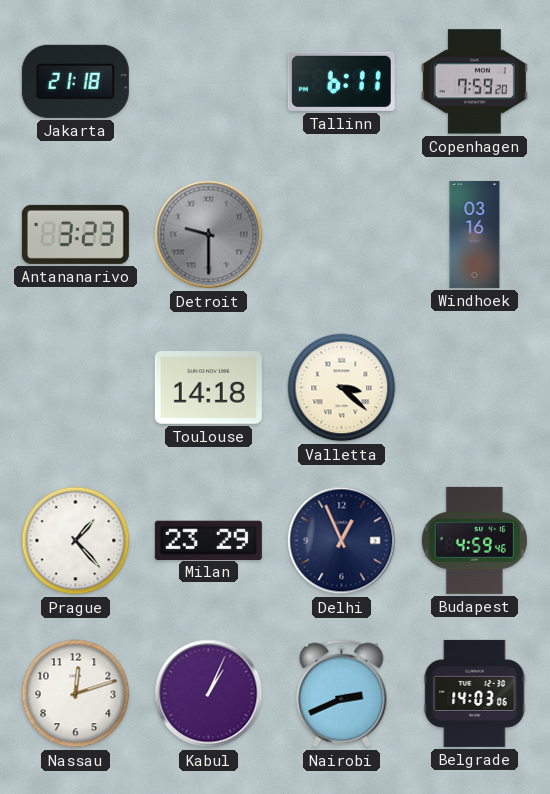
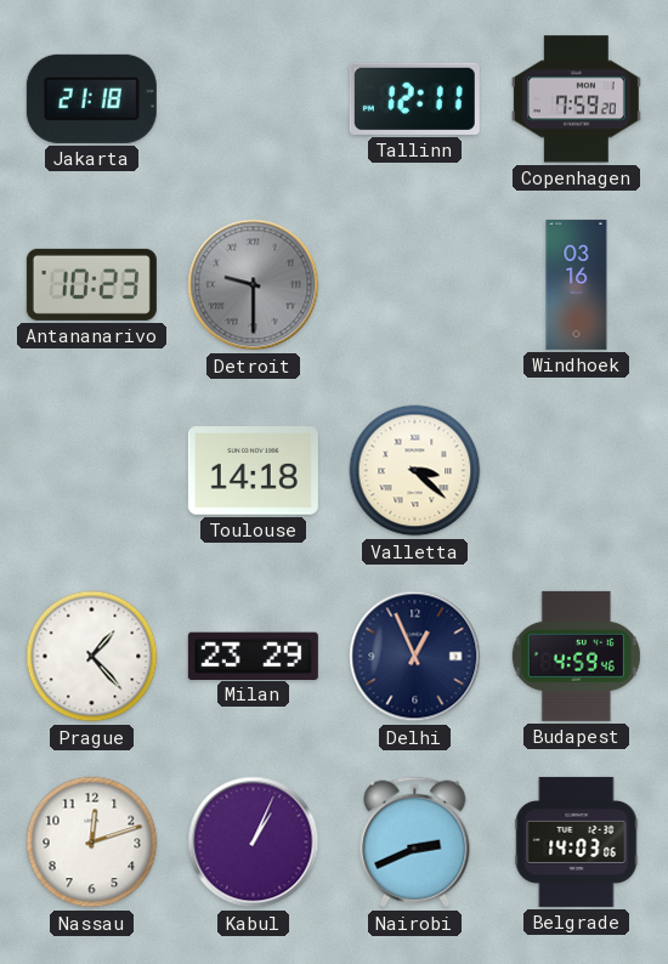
Tallinn: 6:11 -> 12:11
Antananarivo: 3:23 -> 10:23
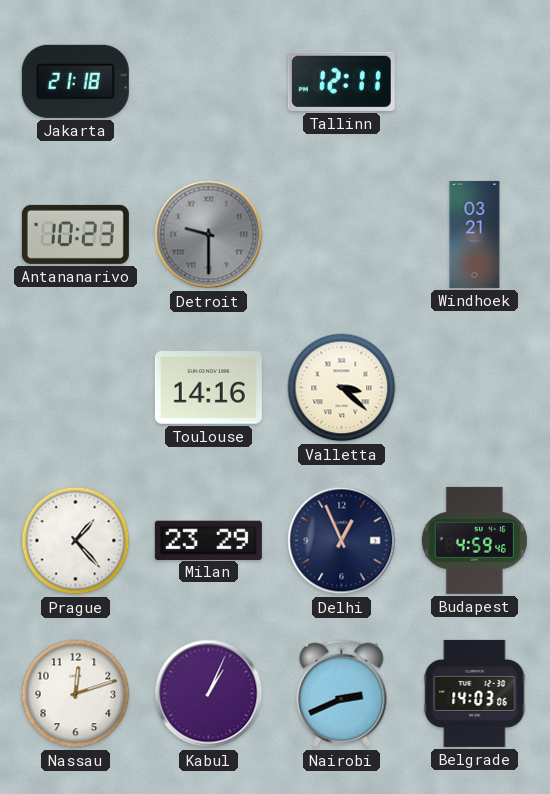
Copenhagen: 7:59 -> none
Windhoek: 03:16 -> 03:21
Toulouse: 14:18 -> 14:16
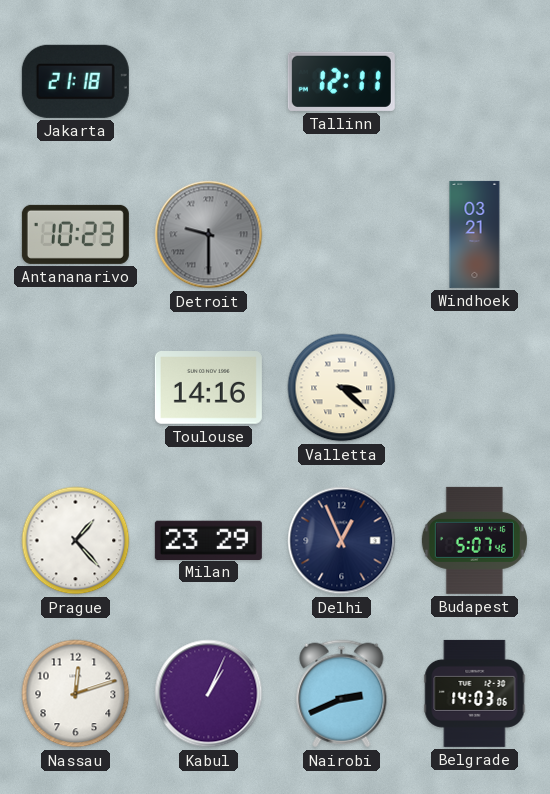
Budapest: 4:59 -> 5:07
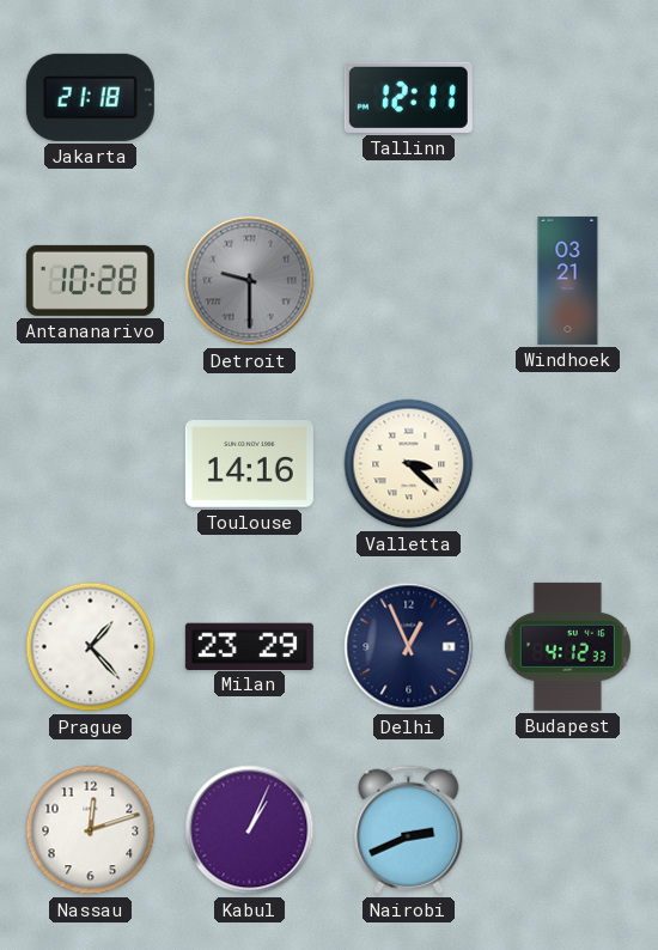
Antananarivo: 10:23 -> 10:28
Budapest: 5:07 -> 4:12
Belgrade: 14:03 -> none
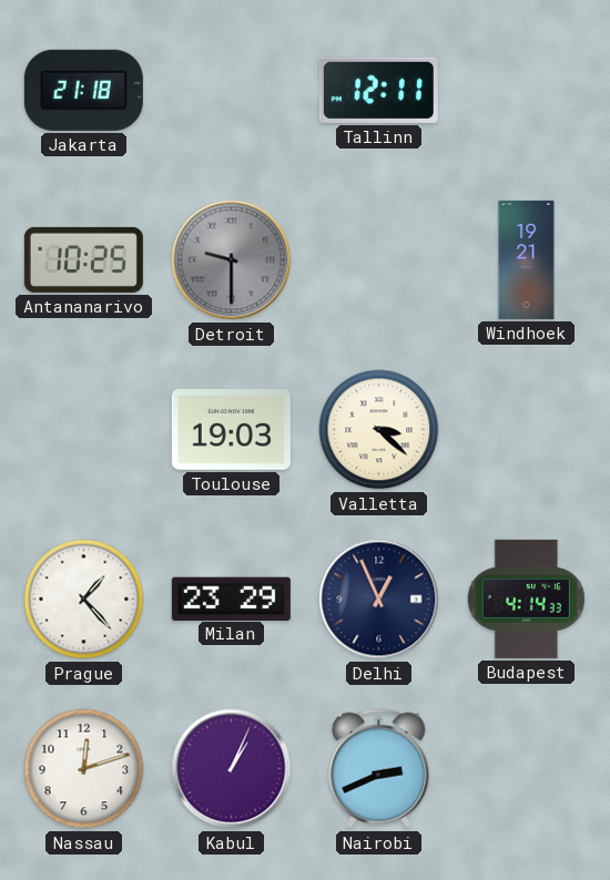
Antananarivo: 10:28 -> 10:25
Windhoek: 03:21 -> 19:21
Toulouse: 14:16 -> 19:03
Budapest: 4:12 -> 4:14
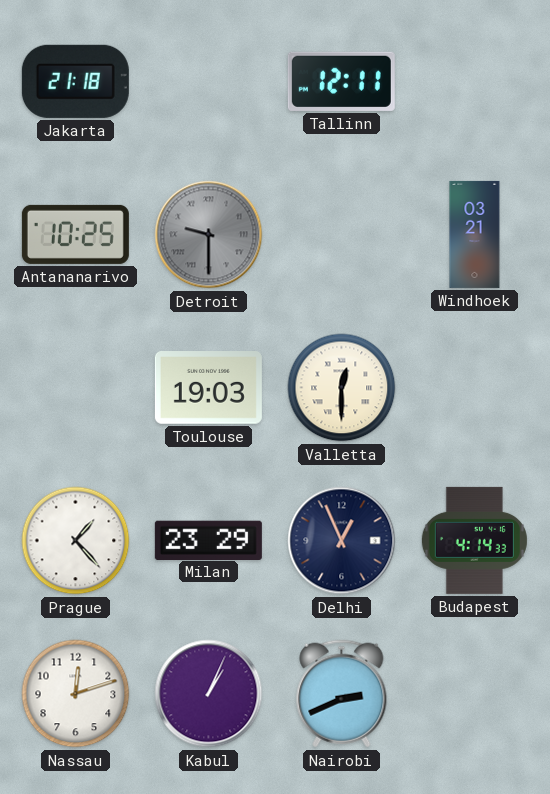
Windhoek: 19:21 -> 03:21
Valletta: 3:22 -> 12:30
